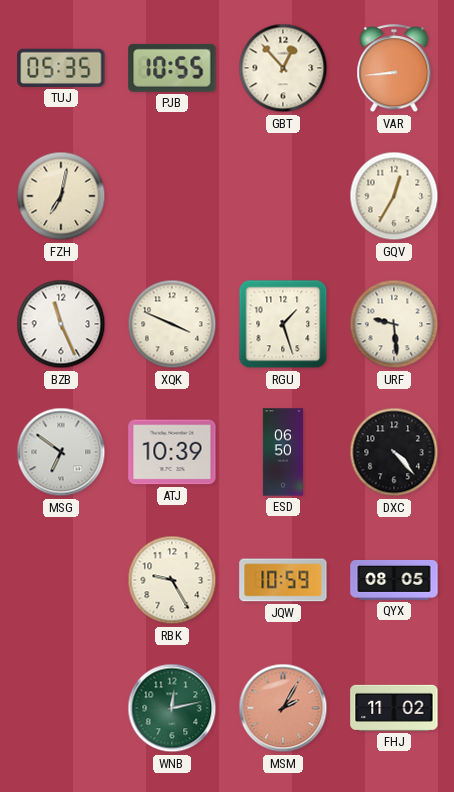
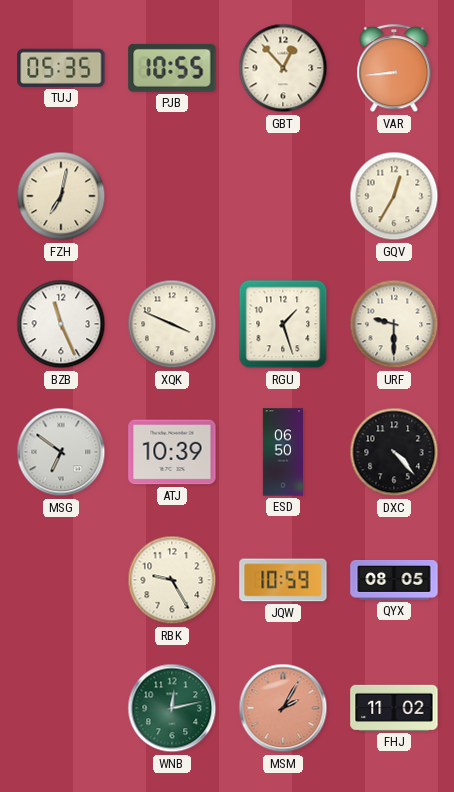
URF: 9:29 -> 9:30
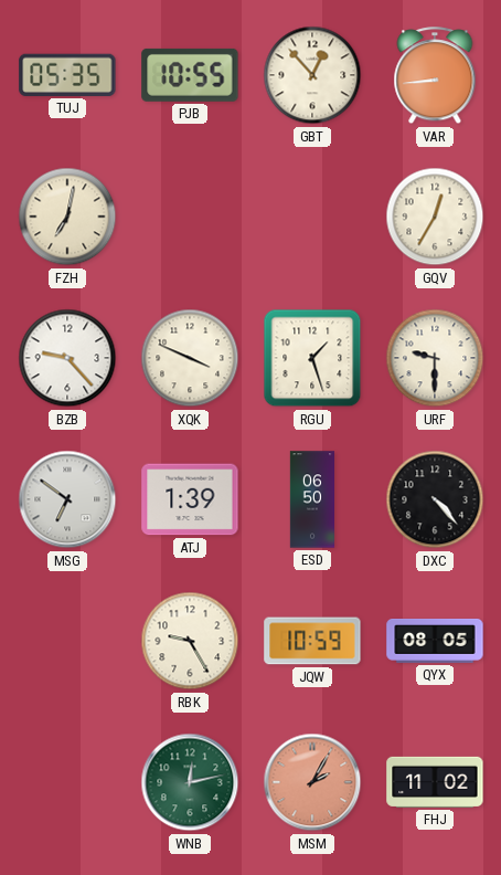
BZB: 11:26 -> 9:23
ATJ: 10:39 -> 1:39
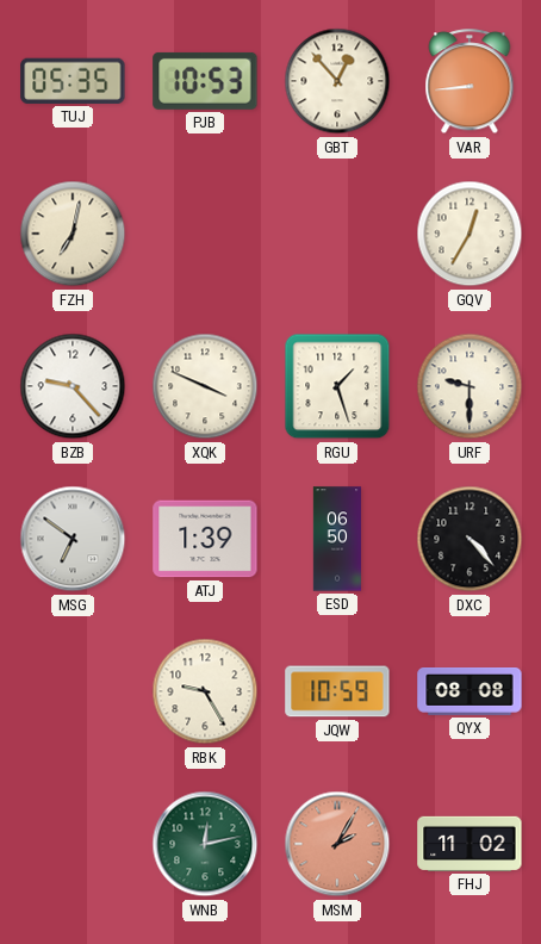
PJB: 10:55 -> 10:53
QYX: 08:05 -> 08:08
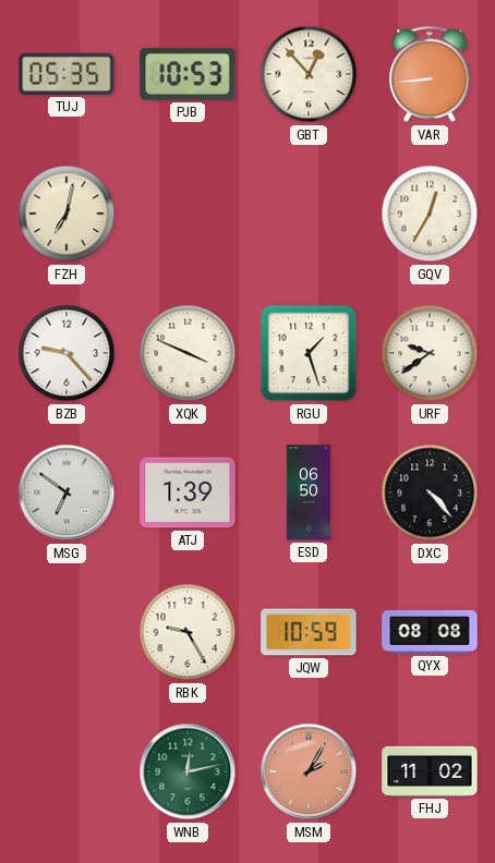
URF: 9:30 -> 9:39
